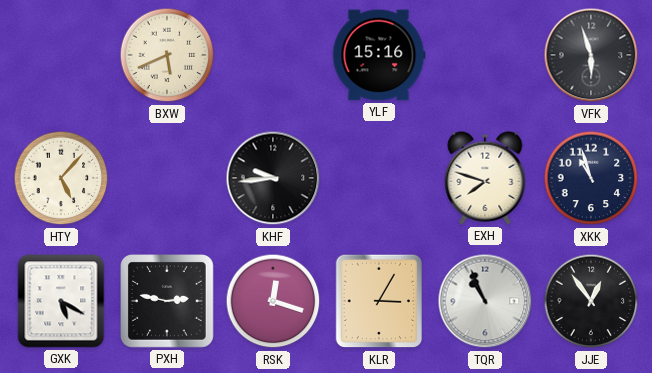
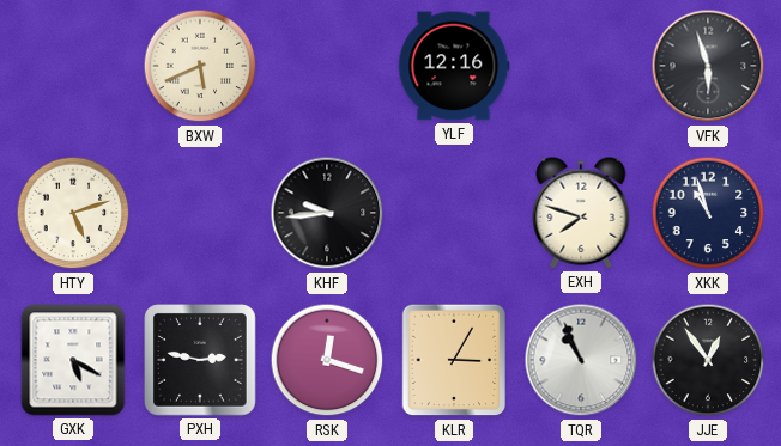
YLF: 15:16 -> 12:16
HTY: 5:07 -> 5:12
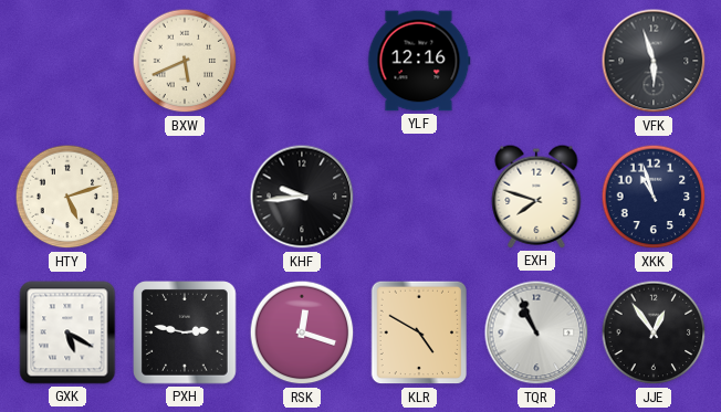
KLR: 3:05 -> 4:50
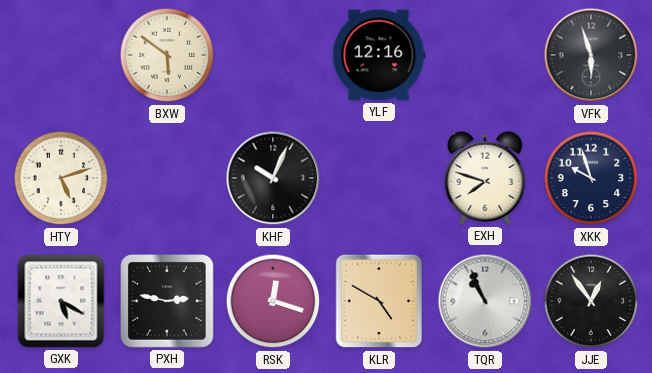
BXW: 5:41 -> 5:51
KHF: 9:44 -> 10:04
XKK: 10:57 -> 9:57
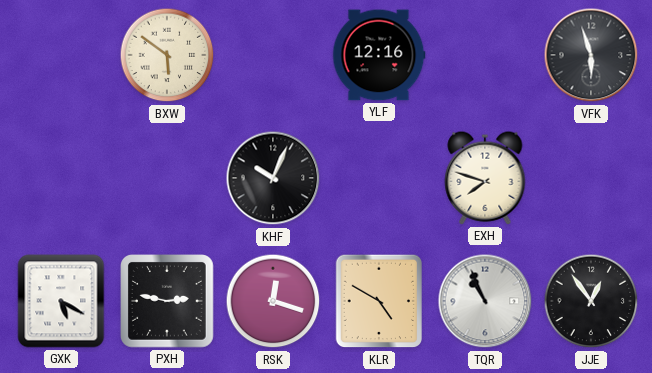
HTY: 5:12 -> none
XKK: 9:57 -> none
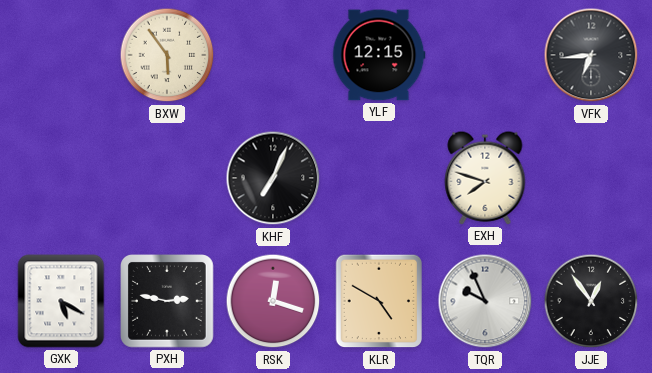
BXW: 5:51 -> 5:54
YLF: 12:16 -> 12:15
VFK: 5:57 -> 6:44
KHF: 10:04 -> 7:04
TQR: 10:56 -> 9:56
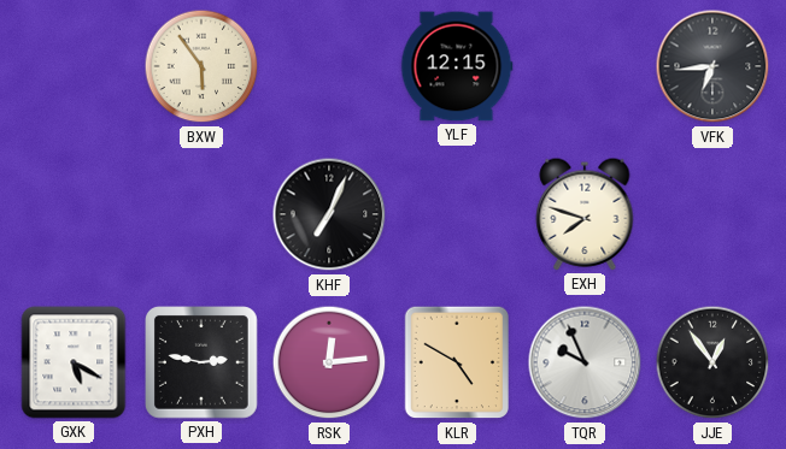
RSK: 12:18 -> 12:14
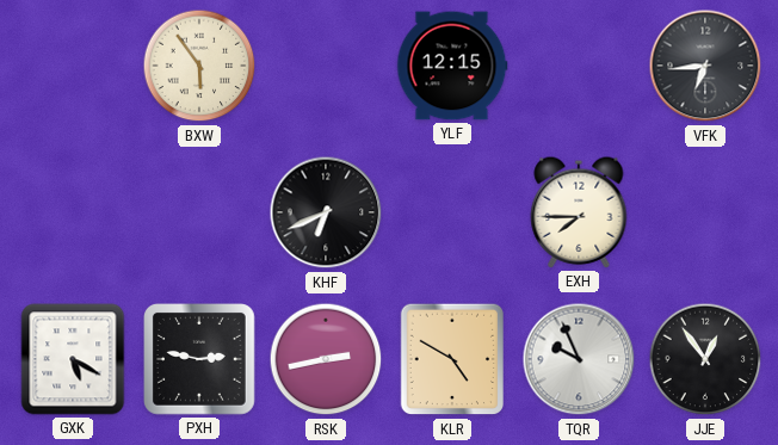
KHF: 7:04 -> 6:41
EXH: 7:48 -> 7:45
RSK: 12:14 -> 2:43
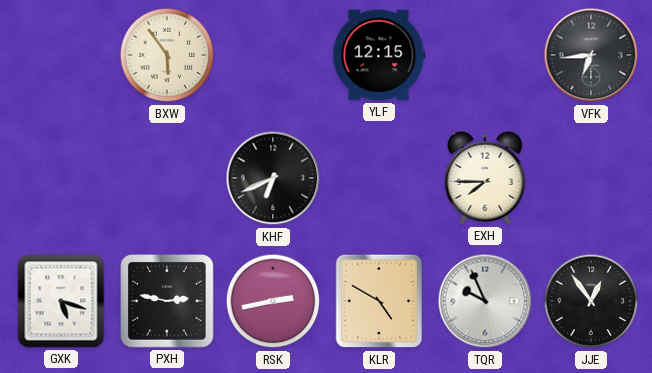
GXK: 5:20 -> 5:18
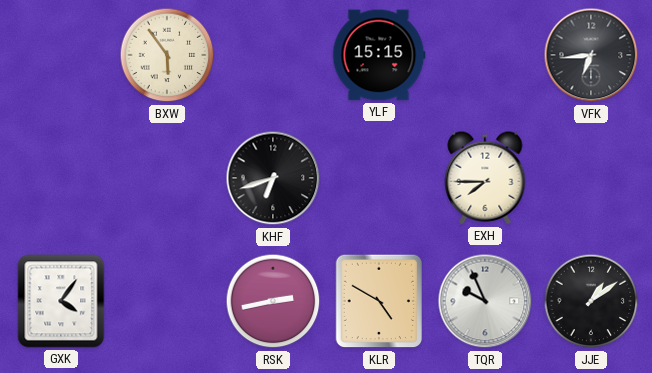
YLF: 12:15 -> 15:15
KHF: 6:41 -> 6:42
GXK: 5:18 -> 4:06
PXH: 2:47 -> none
JJE: 12:54 -> 1:09
